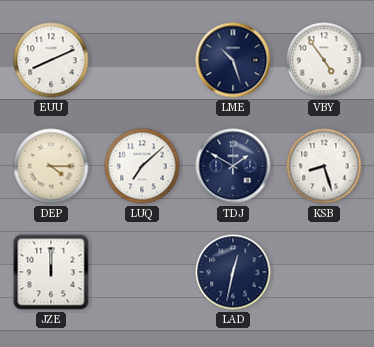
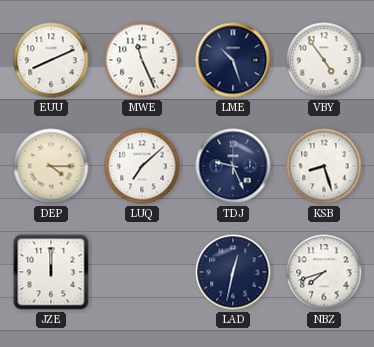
MWE: none -> 11:26
TDJ: 1:50 -> 9:26
NBZ: none -> 7:42
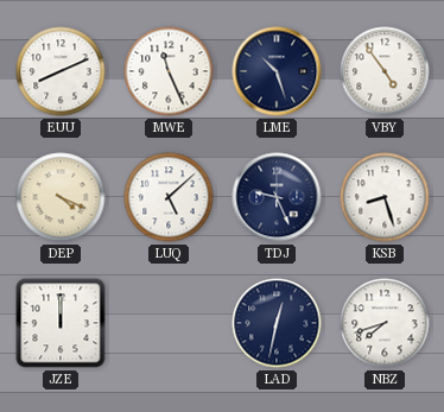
DEP: 4:15 -> 4:19
LUQ: 7:08 -> 5:08
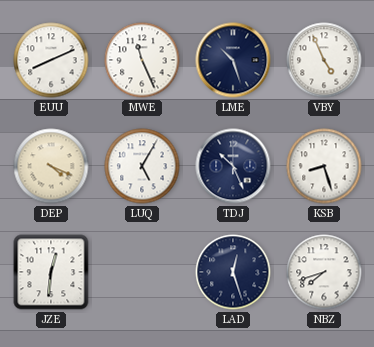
VBY: 4:54 -> 4:56
LUQ: 5:08 -> 5:05
TDJ: 9:26 -> 10:26
JZE: 12:00 -> 12:31
LAD: 12:32 -> 12:27
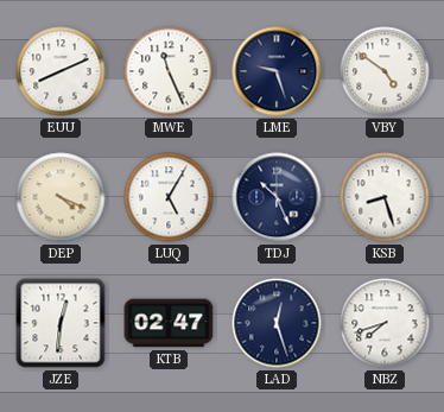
LME: 10:27 -> 9:27
VBY: 4:56 -> 4:51
KTB: none -> 02:47
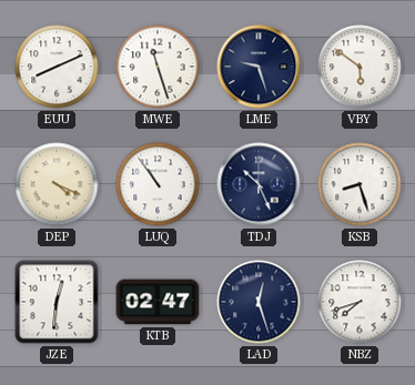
MWE: 11:26 -> 11:27
VBY: 4:51 -> 5:51
LUQ: 5:05 -> 10:54
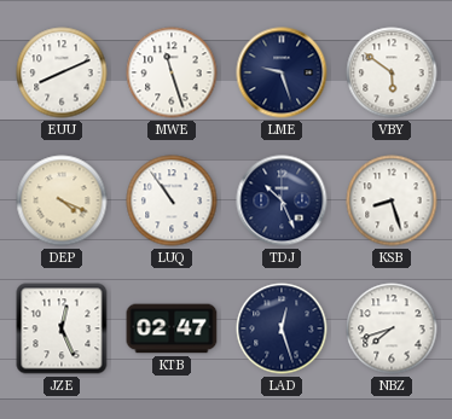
JZE: 12:31 -> 12:26
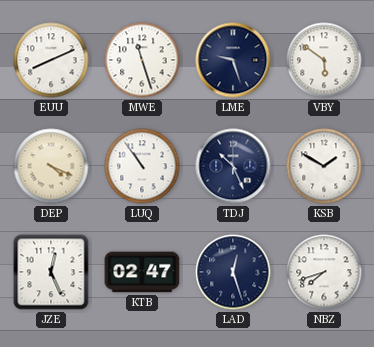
KSB: 8:27 -> 1:50
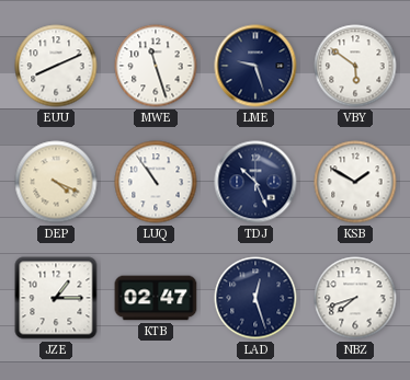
JZE: 12:26 -> 1:15
